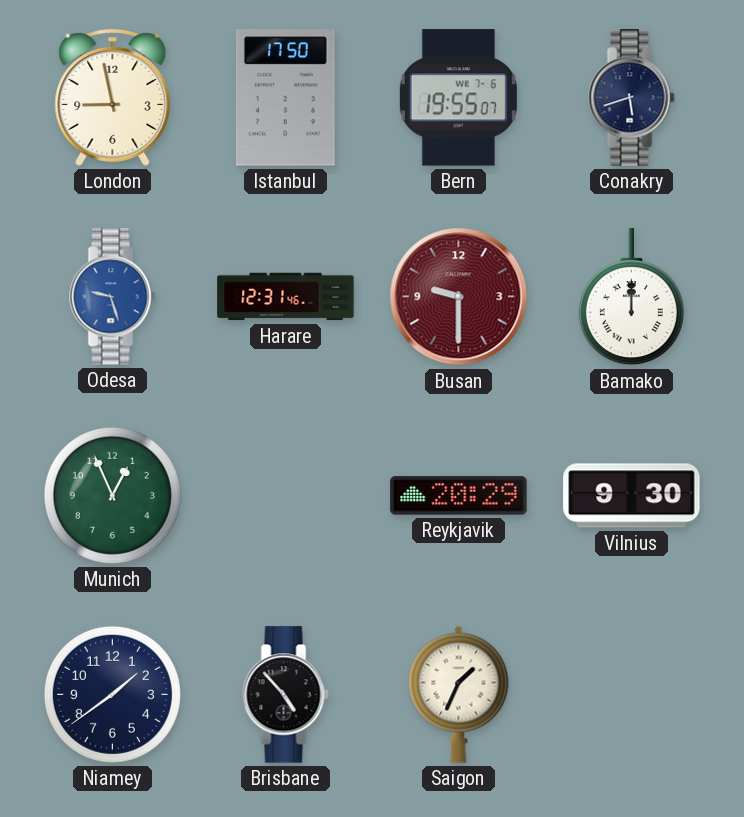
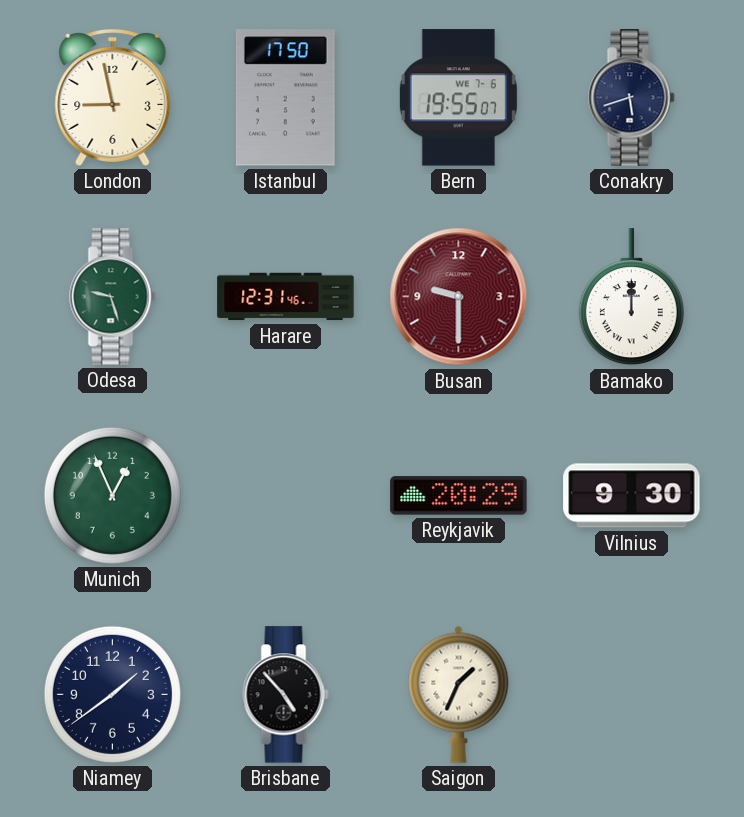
Odesa dial: blue -> green
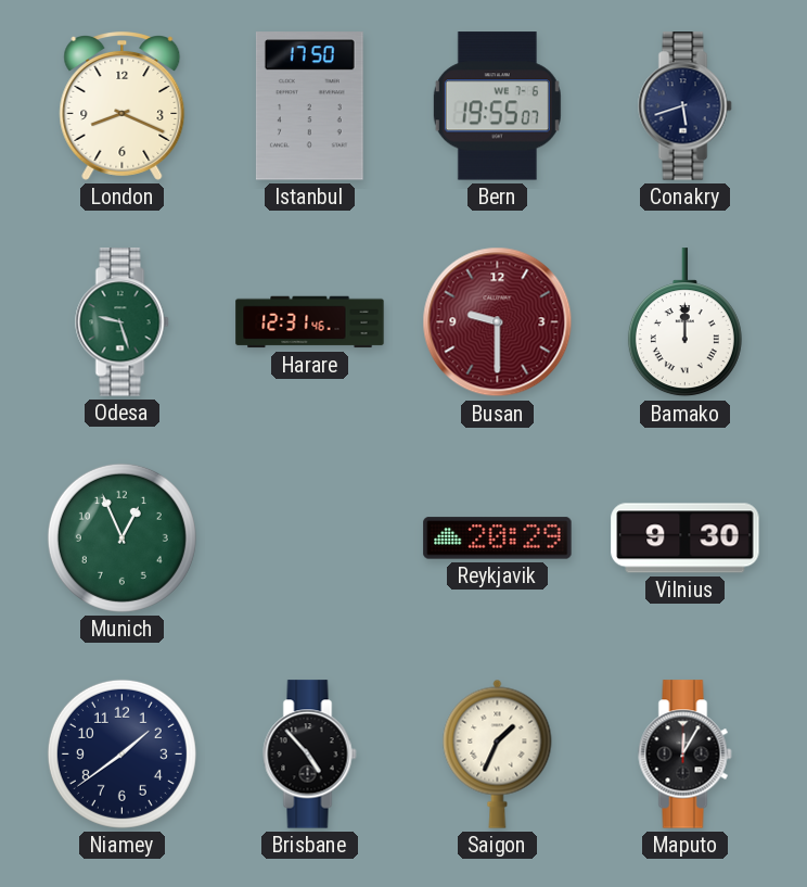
London: 8:58 -> 8:19
Maputo: none -> 12:05
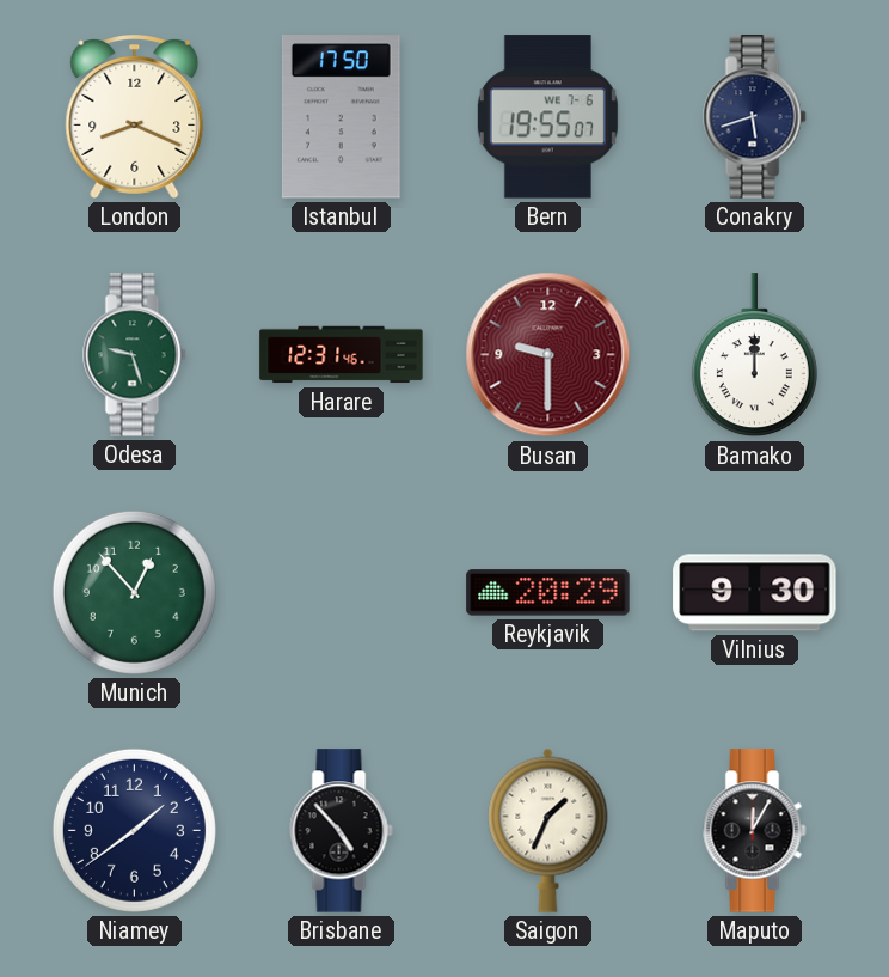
Munich: 12:56 -> 12:53
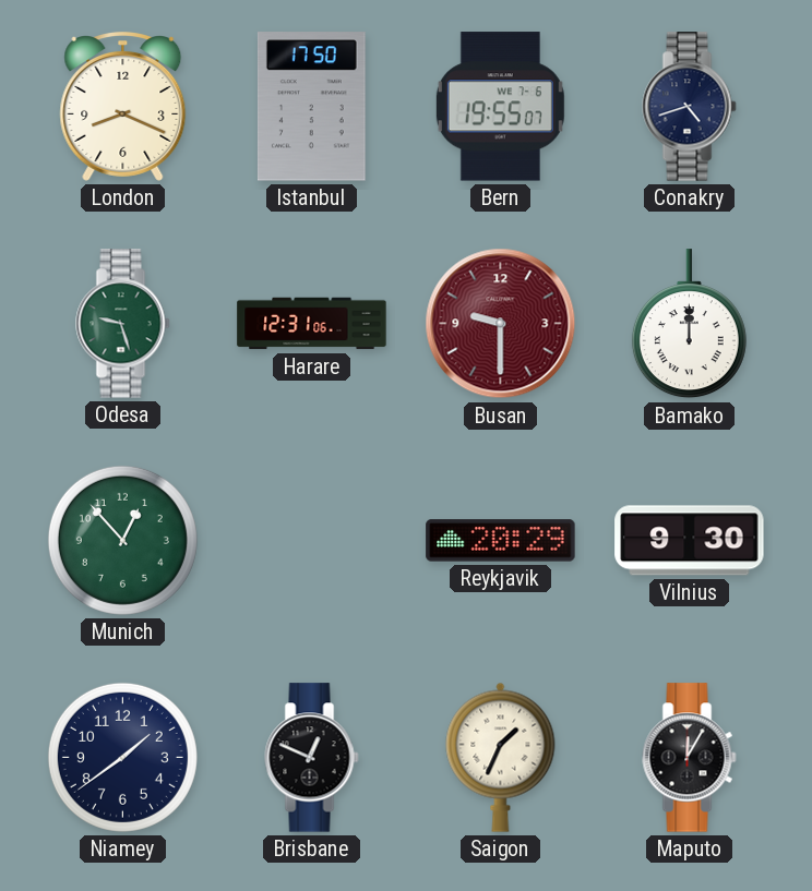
Conakry: 5:42 -> 4:42
Harare: 12:31:46 -> 12:31:06
Brisbane: 4:53 -> 12:49
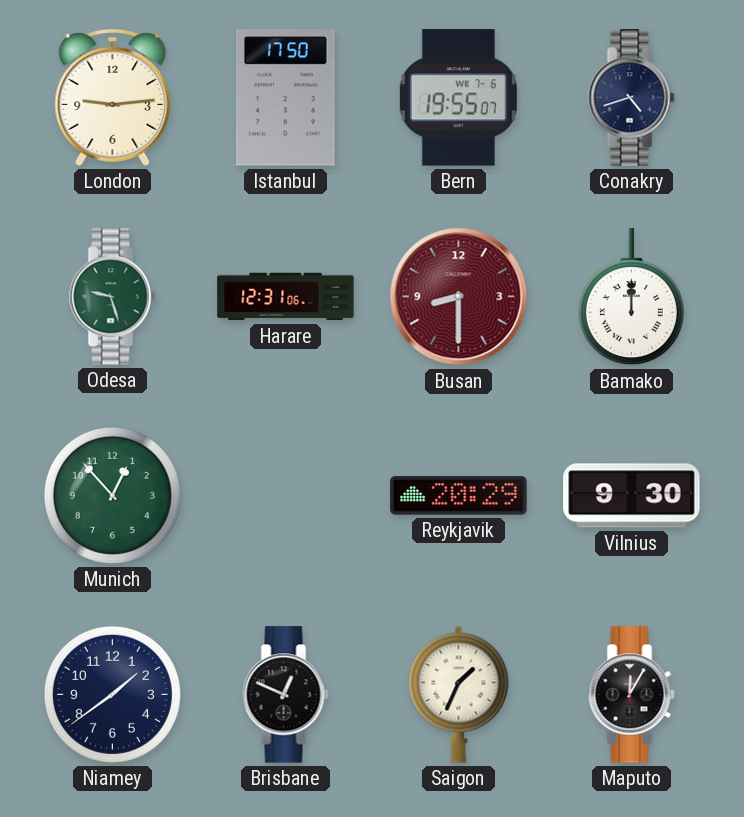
London: 8:19 -> 9:14
Busan: 9:30 -> 8:30
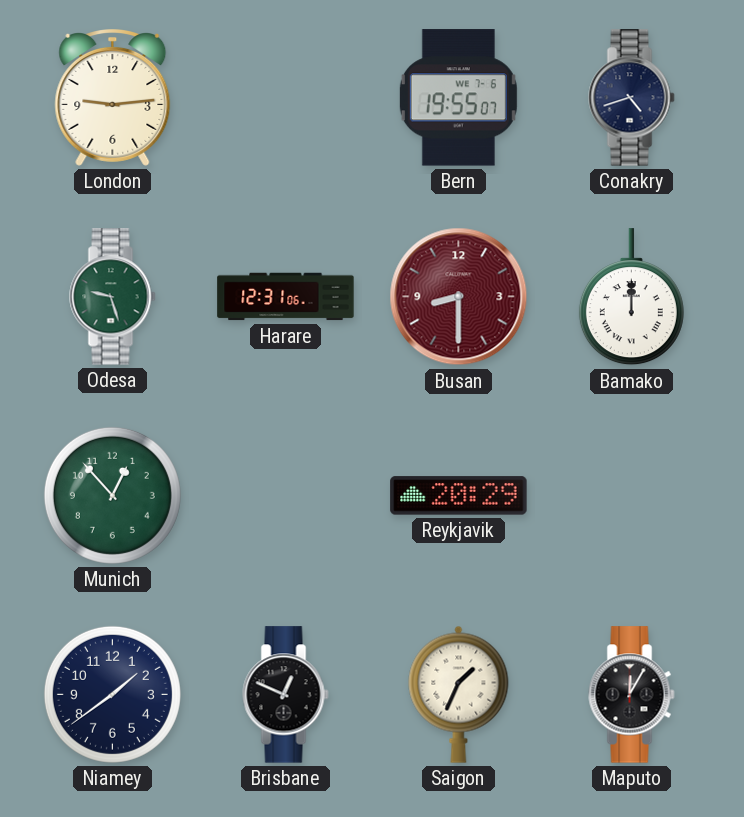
Istanbul: 17:50 -> none
Vilnius: 9:30 -> none
